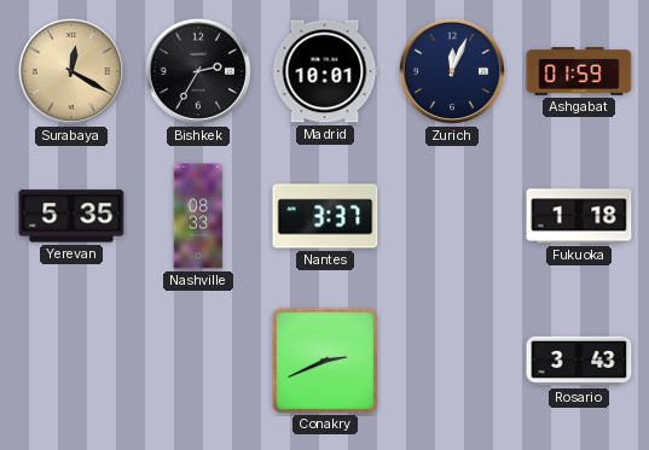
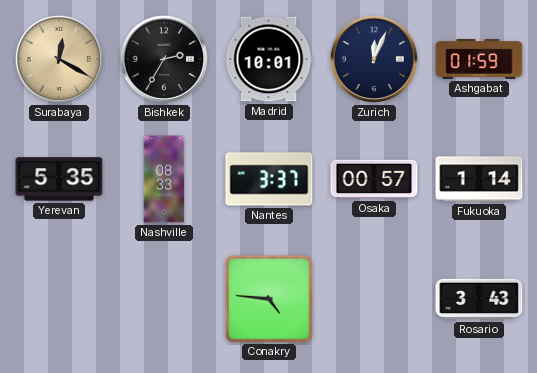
Osaka: none -> 00:57
Fukuoka: 1:18 -> 1:14
Conakry: 2:41 -> 4:46
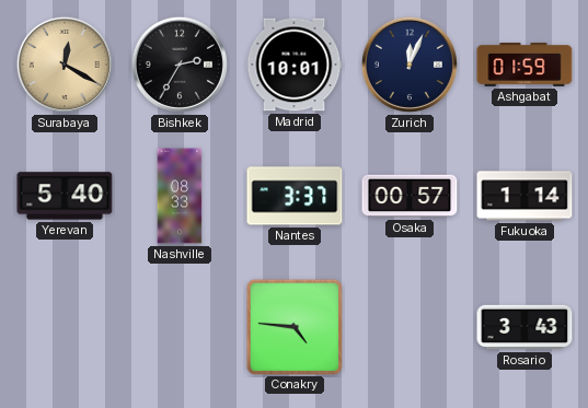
Yerevan: 5:35 -> 5:40
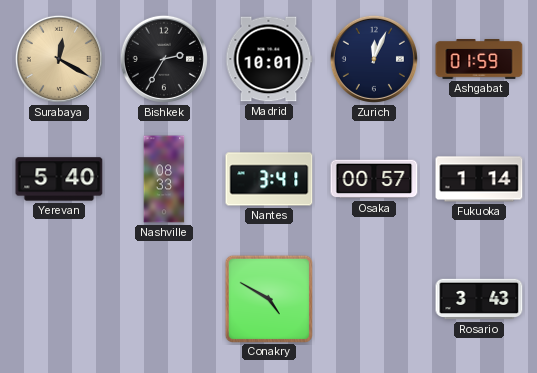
Nantes: 3:37 -> 3:41
Conakry: 4:46 -> 4:50
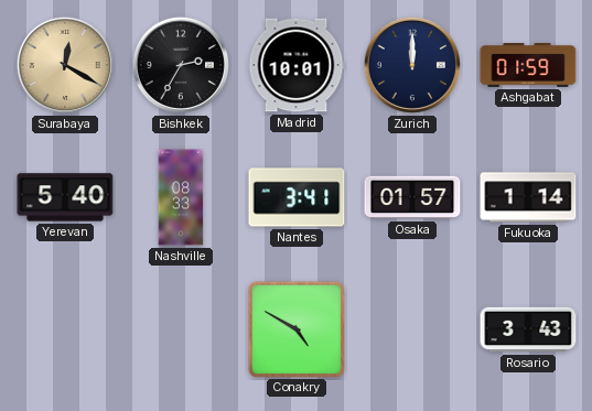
Zurich: 12:04 -> 12:00
Osaka: 00:57 -> 01:57
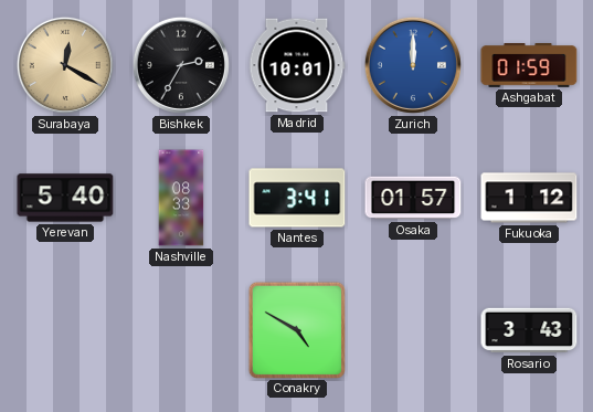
Zurich dial: navy -> blue
Fukuoka: 1:14 -> 1:12
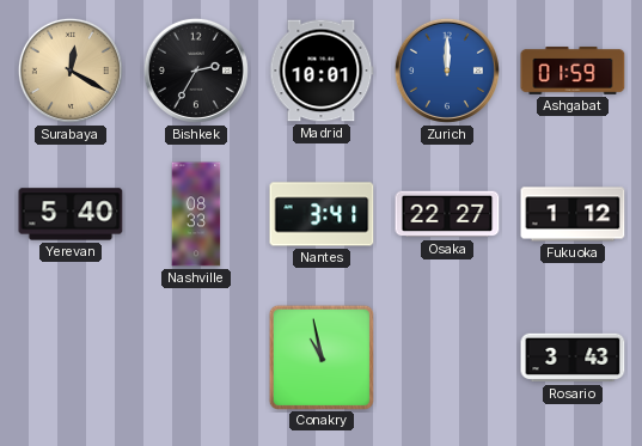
Osaka: 01:57 -> 22:27
Conakry: 4:50 -> 10:58
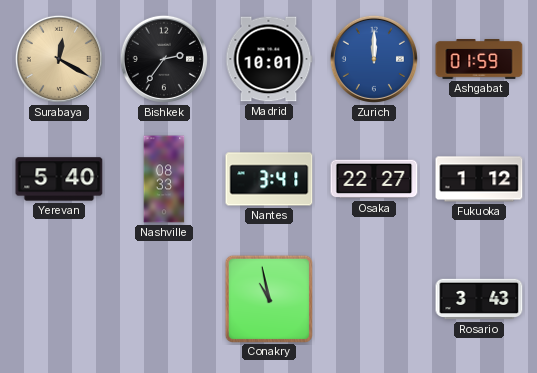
Bishkek: 2:35 -> 2:36
